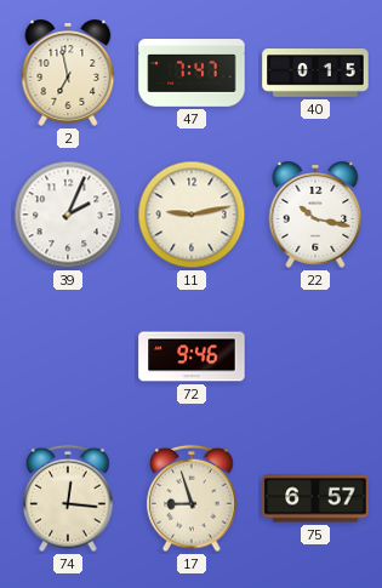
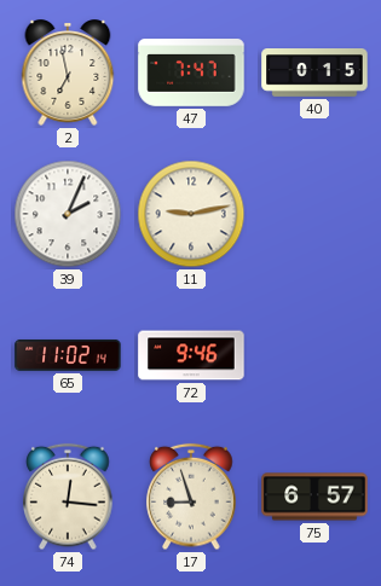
22: 10:17 -> none
65: none -> 11:02
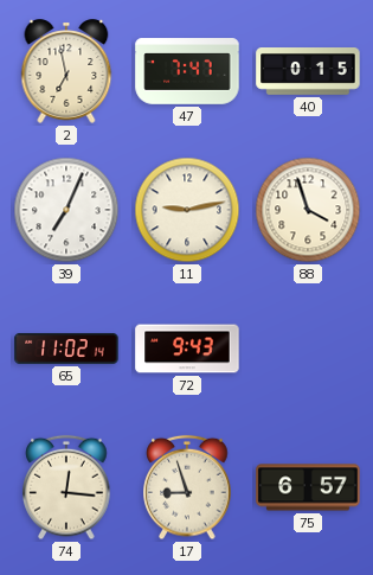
39: 2:04 -> 7:04
88: none -> 3:57
72: 9:46 -> 9:43
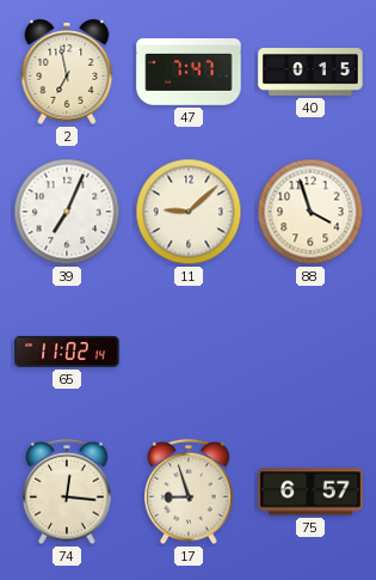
11: 9:13 -> 9:08
72: 9:43 -> none
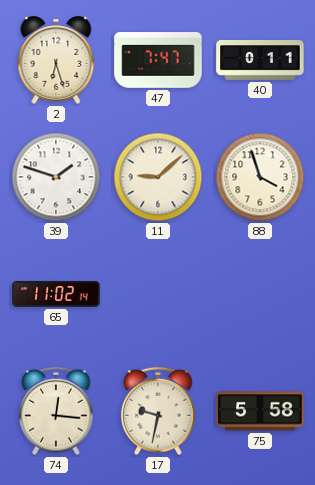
2: 6:58 -> 6:27
40: 0:15 -> 0:11
39: 7:04 -> 1:48
17: 8:57 -> 9:32
75: 6:57 -> 5:58
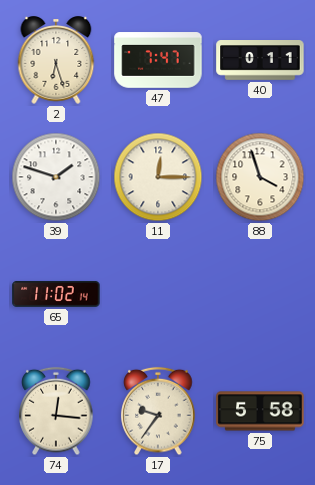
11: 9:08 -> 12:15
17: 9:32 -> 9:36
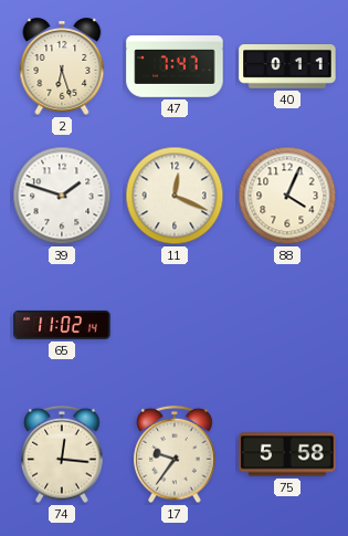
11: 12:15 -> 12:19
88: 3:57 -> 4:04
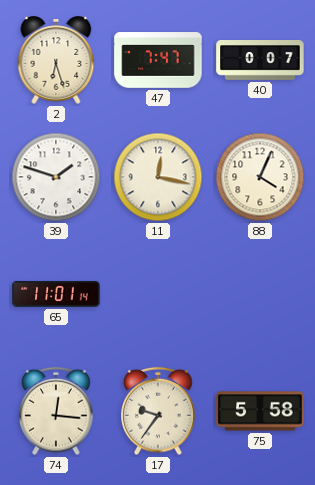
40: 0:11 -> 0:07
11: 12:19 -> 12:17
65: 11:02 -> 11:01
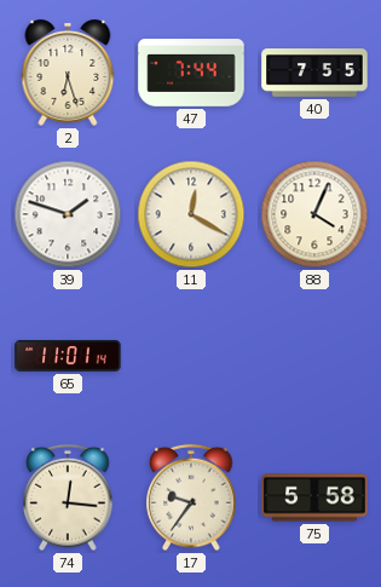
47: 7:47 -> 7:44
40: 0:07 -> 7:55
11: 12:17 -> 12:20
